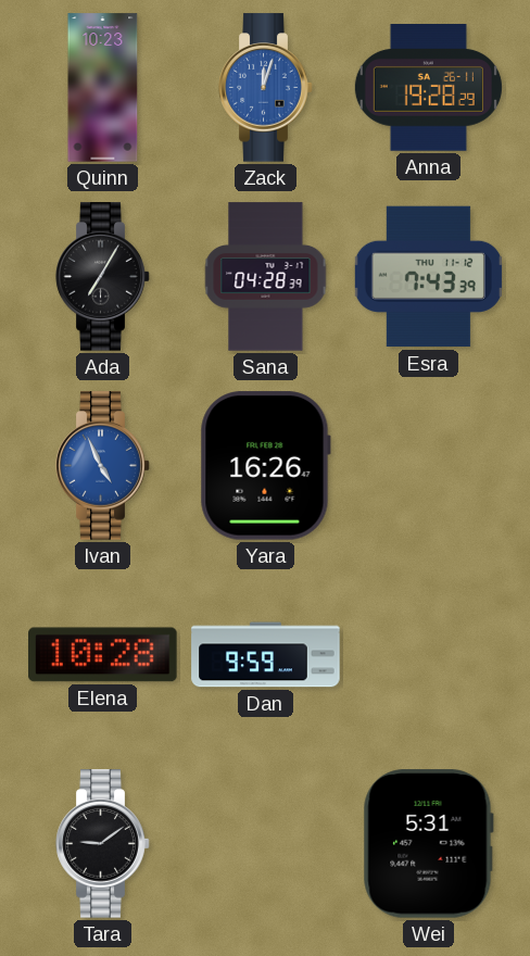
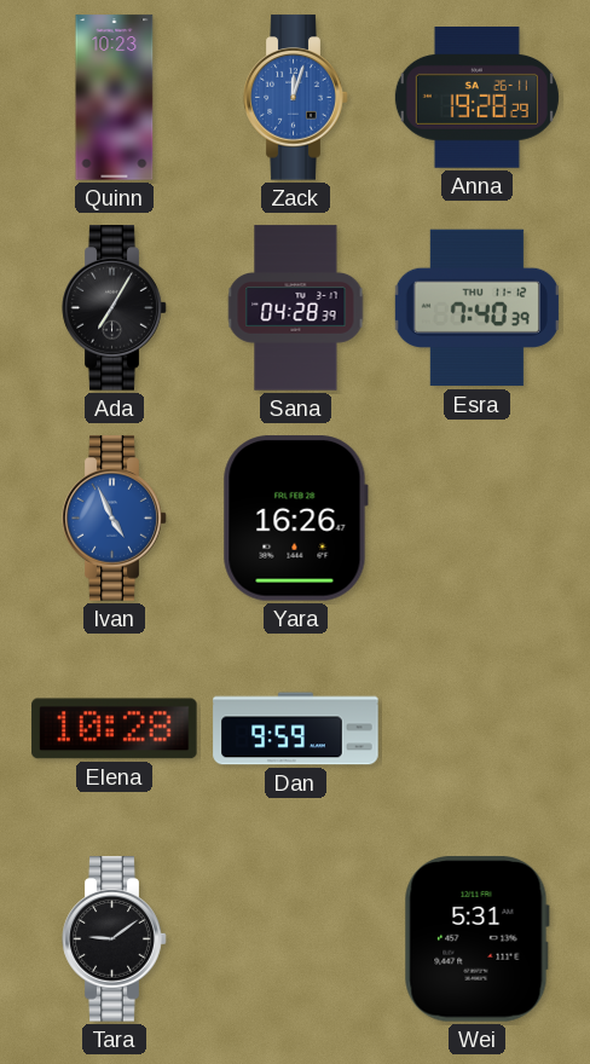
Esra: 7:43 -> 7:40
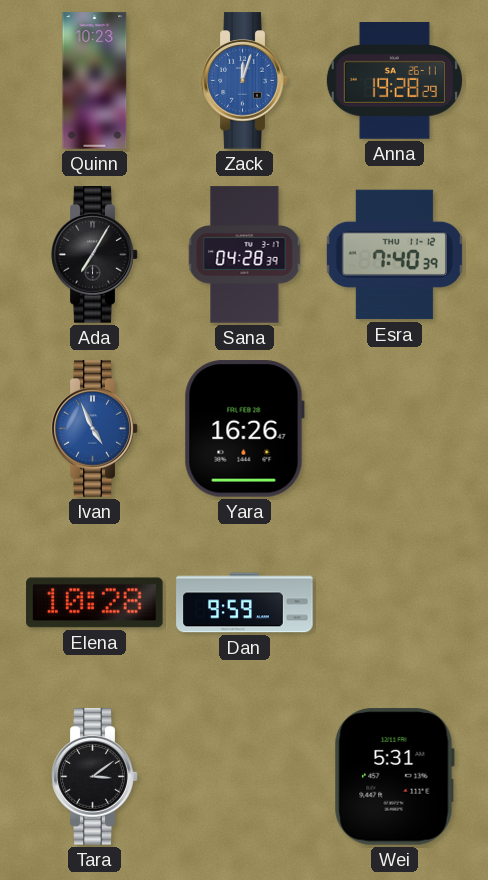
Tara: 9:09 -> 3:09
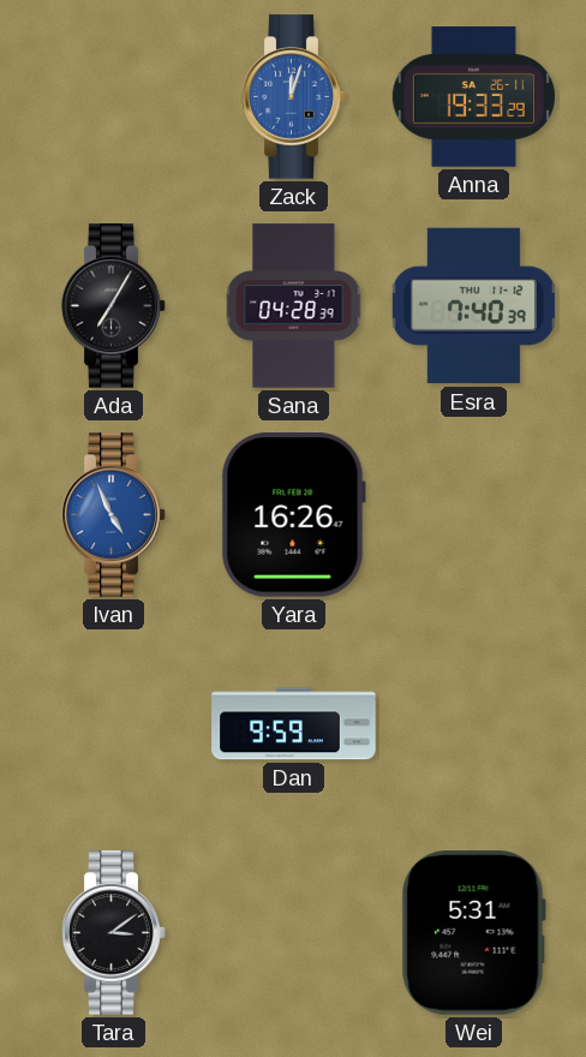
Quinn: 10:23 -> none
Anna: 19:28 -> 19:33
Elena: 10:28 -> none
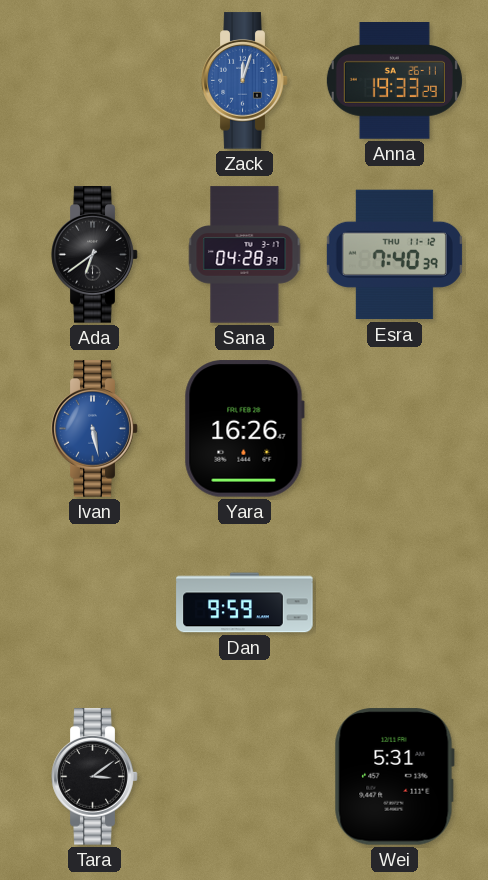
Ada: 7:05 -> 6:39
Ivan: 4:56 -> 5:28
